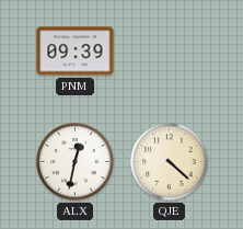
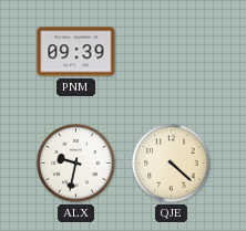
ALX: 12:32 -> 9:32
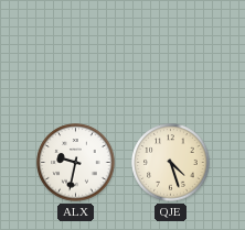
PNM: 09:39 -> none
QJE: 4:22 -> 4:27
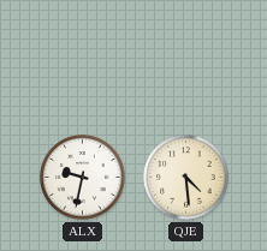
QJE: 4:27 -> 4:29
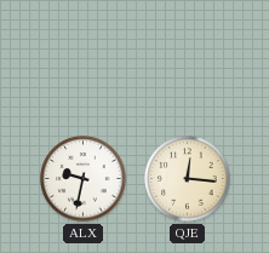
QJE: 4:29 -> 12:16
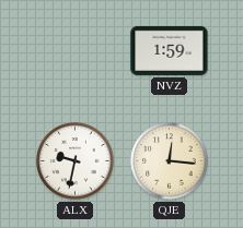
NVZ: none -> 1:59
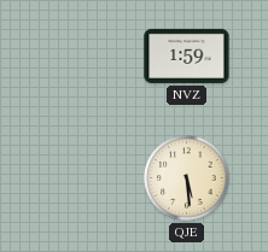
ALX: 9:32 -> none
QJE: 12:16 -> 5:29
